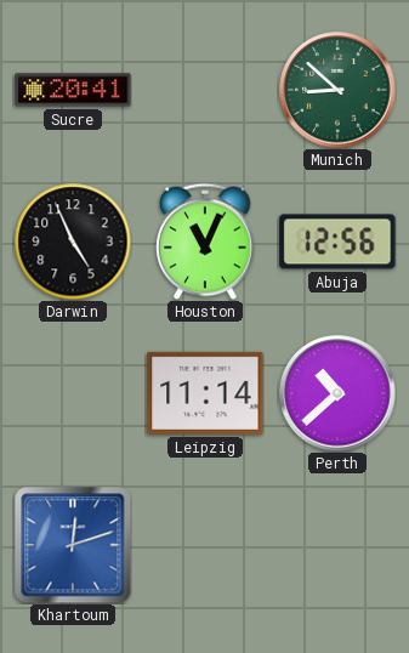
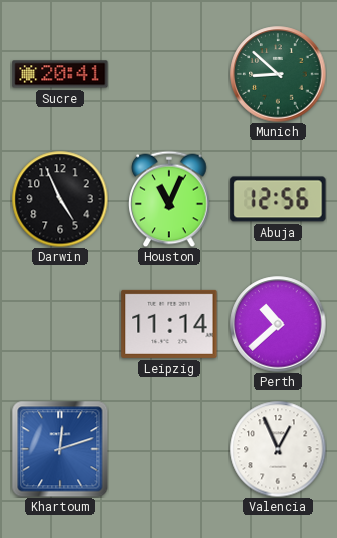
Valencia: none -> 12:56
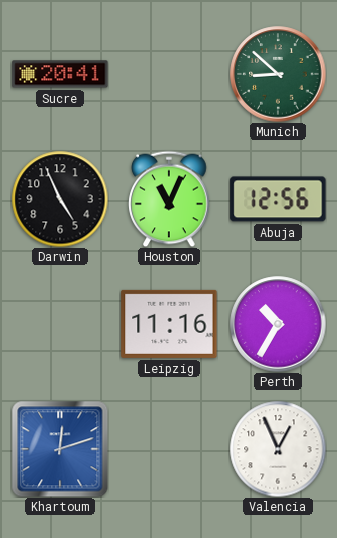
Leipzig: 11:14 -> 11:16
Perth: 10:38 -> 10:35
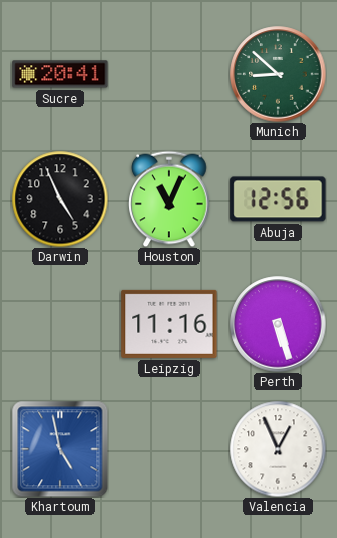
Perth: 10:35 -> 5:27
Khartoum: 12:12 -> 4:58
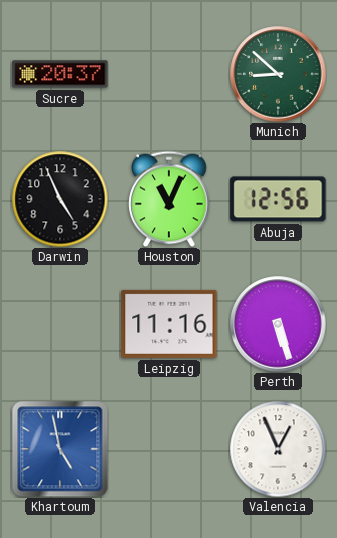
Sucre: 20:41 -> 20:37
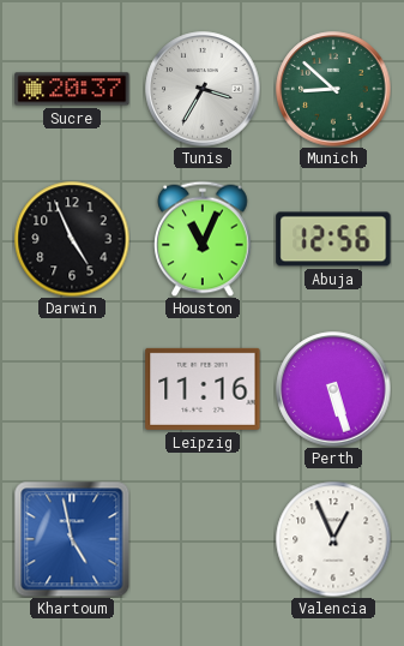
Tunis: none -> 3:35
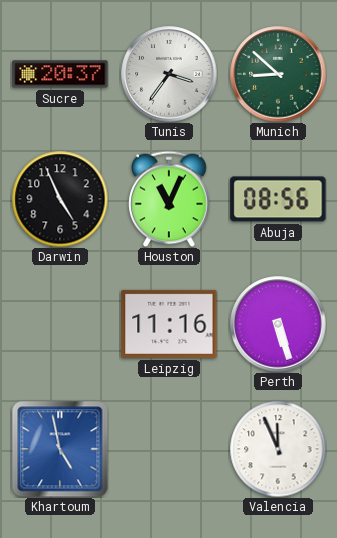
Tunis: 3:35 -> 3:36
Abuja: 12:56 -> 08:56
Valencia: 12:56 -> 11:56
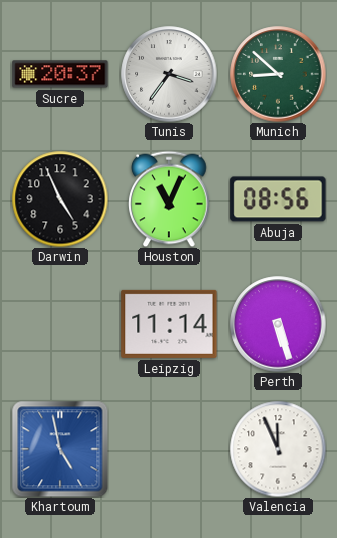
Leipzig: 11:16 -> 11:14
